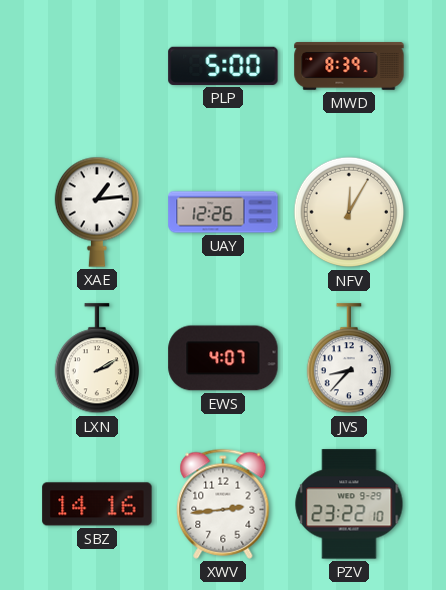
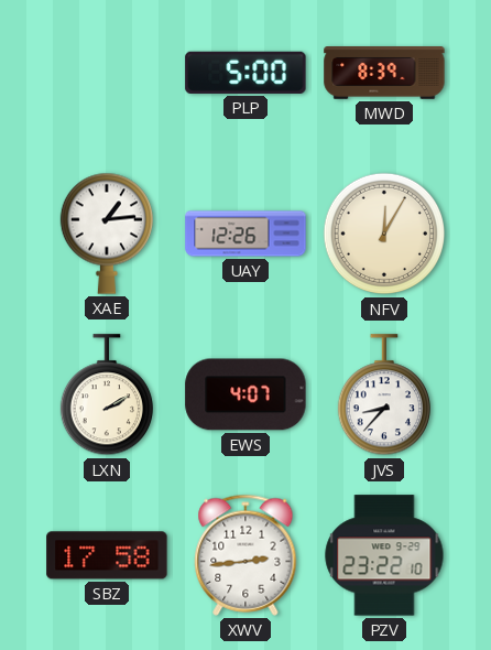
SBZ: 14:16 -> 17:58
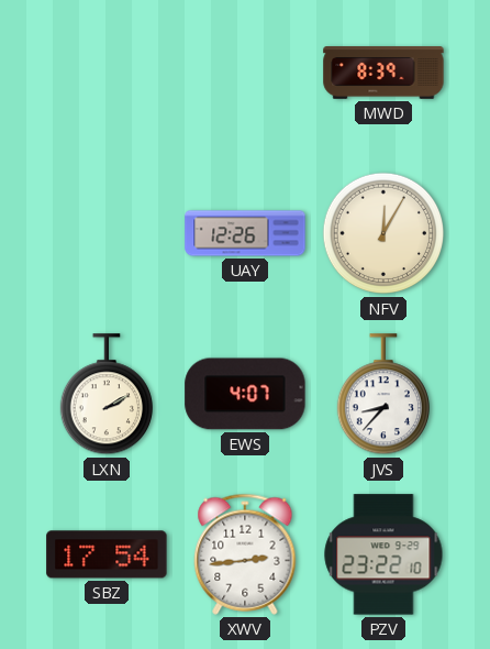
PLP: 5:00 -> none
XAE: 1:14 -> none
SBZ: 17:58 -> 17:54
